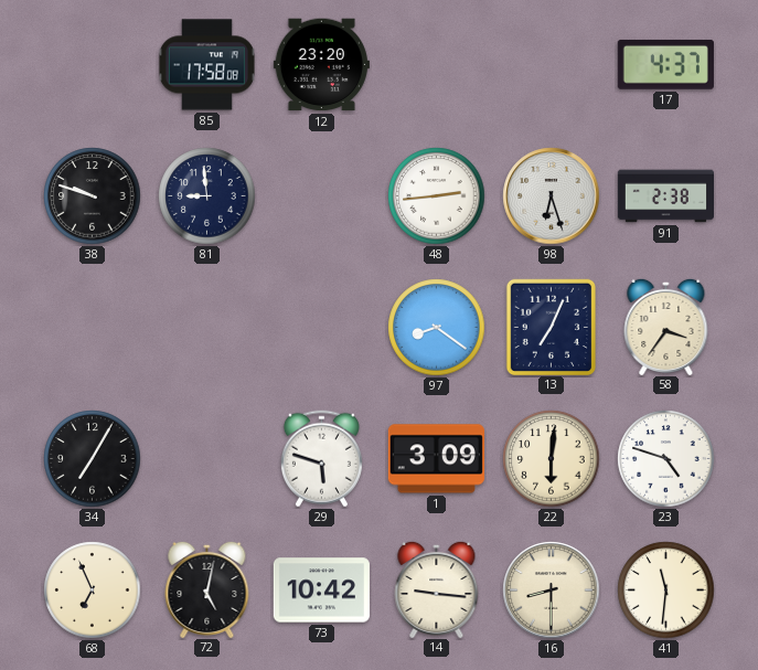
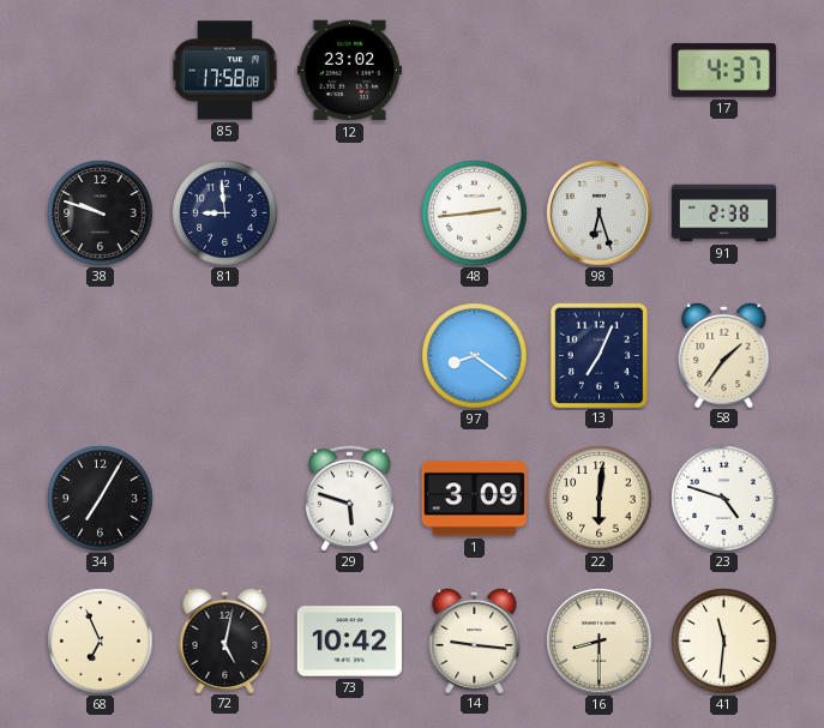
12: 23:20 -> 23:02
58: 3:36 -> 1:36
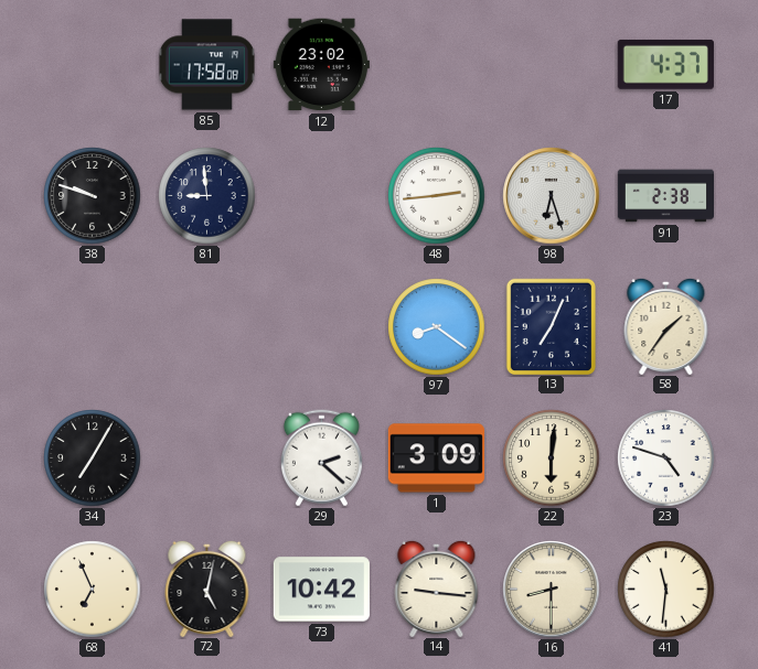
29: 5:48 -> 2:22
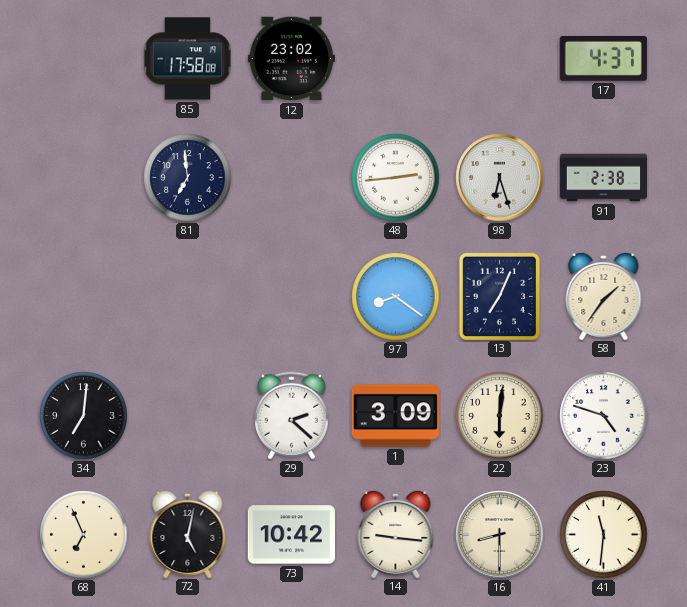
38: 9:48 -> none
81: 8:59 -> 6:59
34: 7:05 -> 7:01
